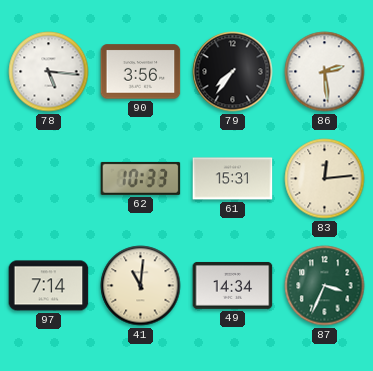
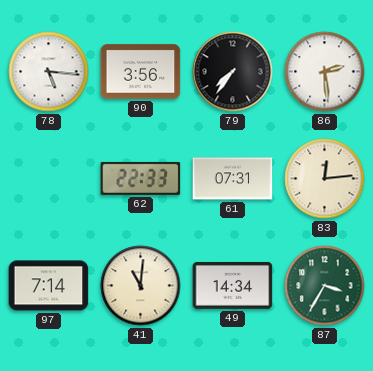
62: 10:33 -> 22:33
61: 15:31 -> 07:31
87: 3:34 -> 3:35
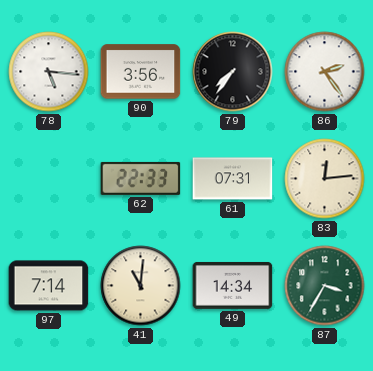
86: 2:29 -> 2:24
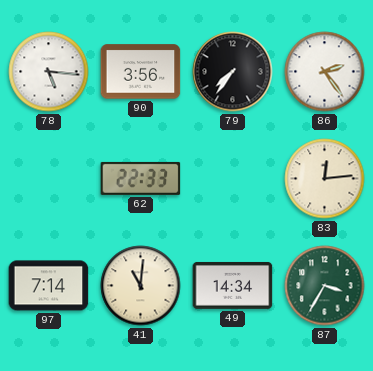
61: 07:31 -> none
